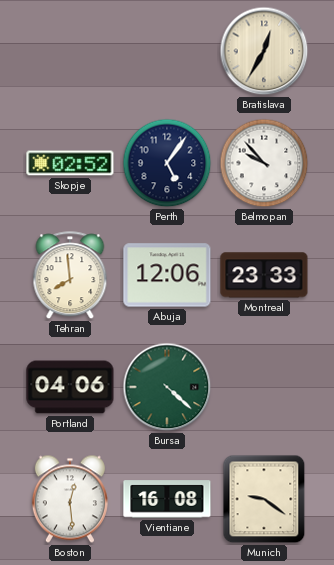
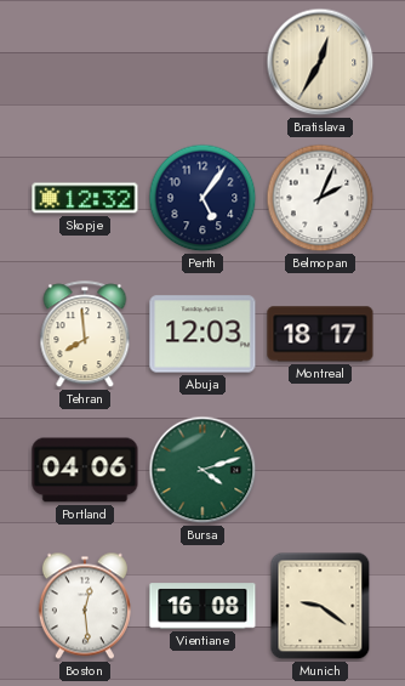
Skopje: 02:52 -> 12:32
Belmopan: 9:53 -> 2:04
Abuja: 12:06 -> 12:03
Montreal: 23:33 -> 18:17
Bursa: 4:22 -> 4:12
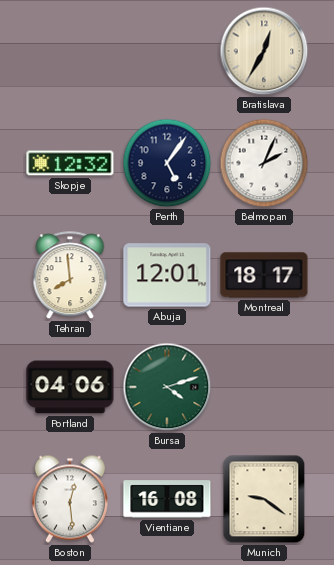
Abuja: 12:03 -> 12:01
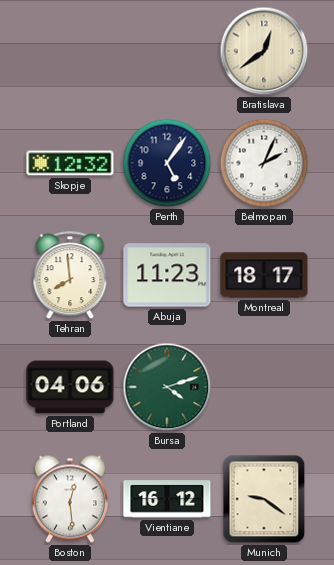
Bratislava: 12:35 -> 12:39
Abuja: 12:01 -> 11:23
Vientiane: 16:08 -> 16:12
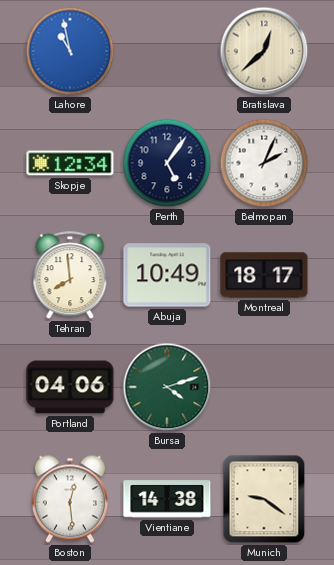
Lahore: none -> 10:58
Bratislava: 12:39 -> 12:38
Skopje: 12:32 -> 12:34
Abuja: 11:23 -> 10:49
Vientiane: 16:12 -> 14:38
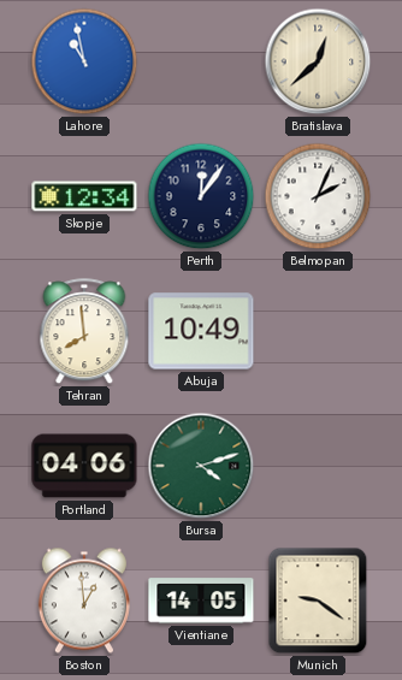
Perth: 5:06 -> 12:06
Montreal: 18:17 -> none
Boston: 12:29 -> 12:59
Vientiane: 14:38 -> 14:05
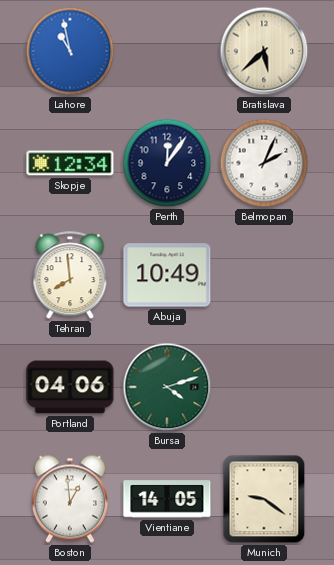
Bratislava: 12:38 -> 5:38
